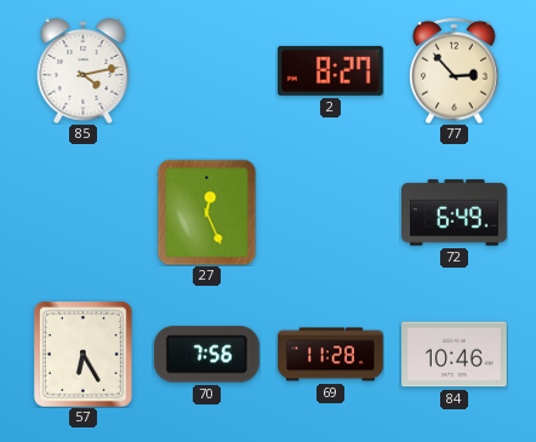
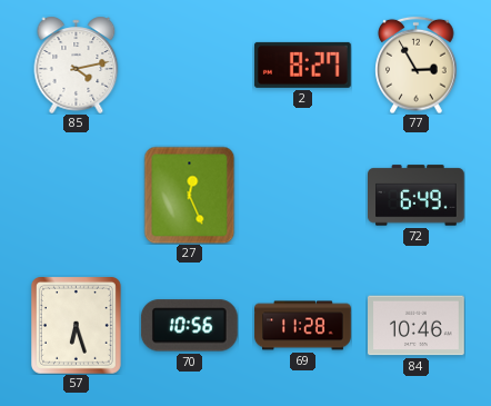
77: 2:53 -> 2:55
57: 6:25 -> 6:27
70: 7:56 -> 10:56
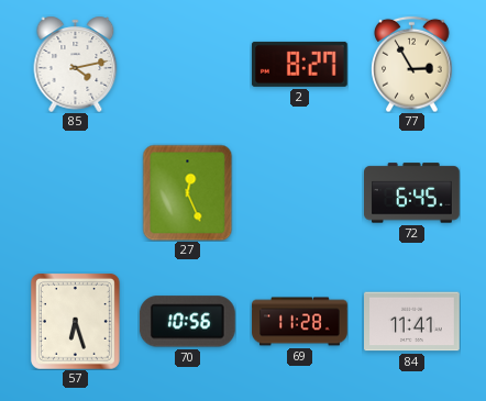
72: 6:49 -> 6:45
84: 10:46 -> 11:41
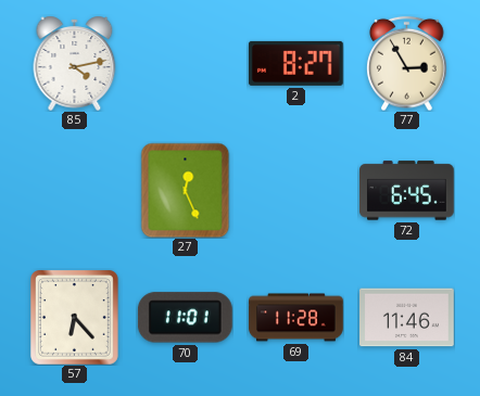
57: 6:27 -> 6:23
70: 10:56 -> 11:01
84: 11:41 -> 11:46
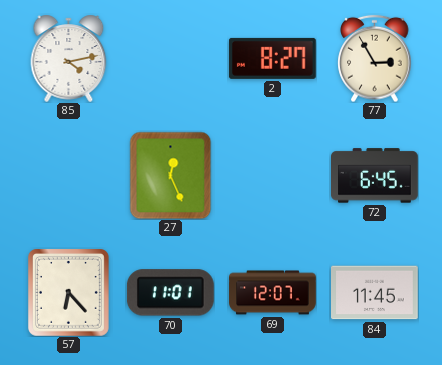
69: 11:28 -> 12:07
84: 11:46 -> 11:45
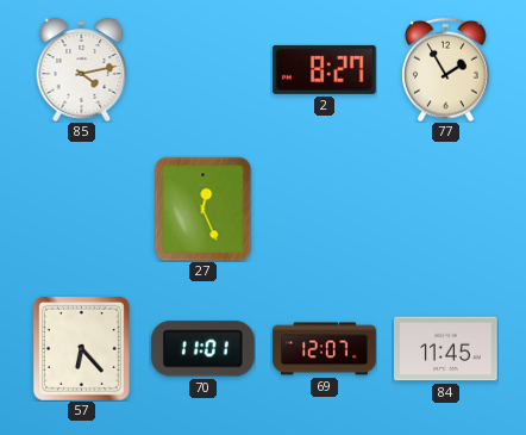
77: 2:55 -> 1:55
72: 6:45 -> none
